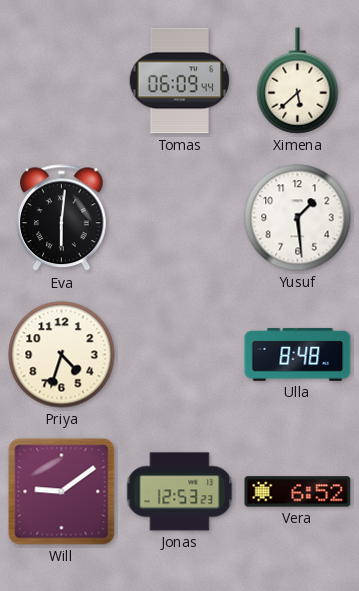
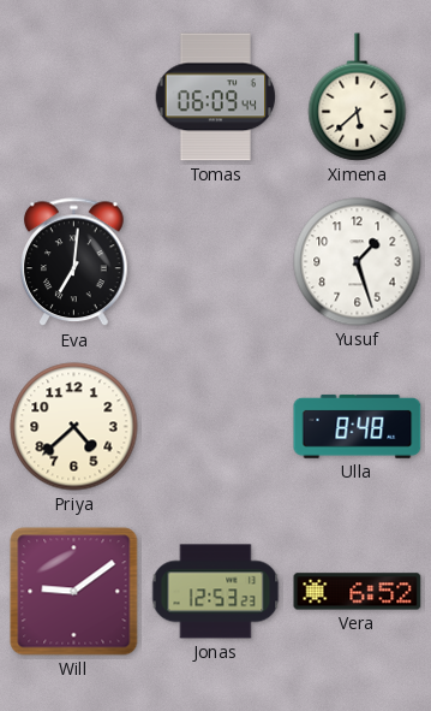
Eva: 6:01 -> 7:01
Yusuf: 1:29 -> 1:27
Priya: 4:33 -> 4:38
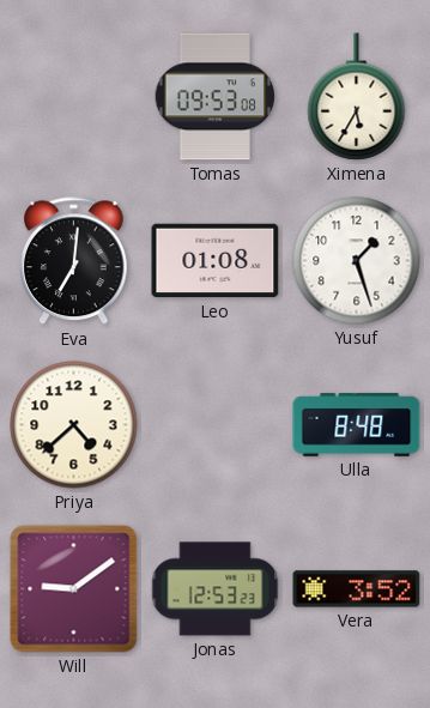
Tomas: 06:09 -> 09:53
Ximena: 5:38 -> 5:35
Leo: none -> 01:08
Vera: 6:52 -> 3:52
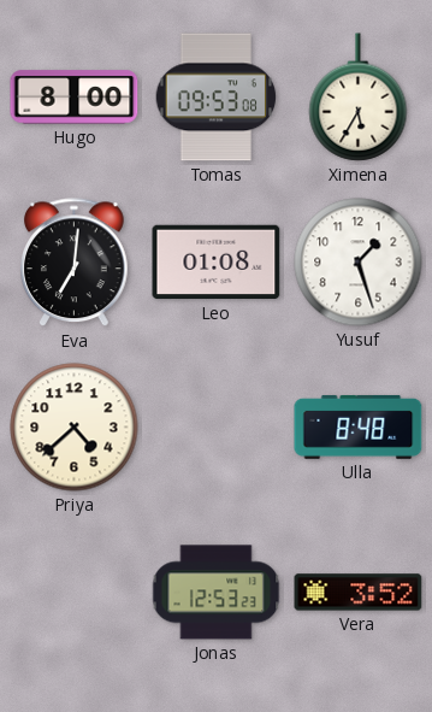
Hugo: none -> 8:00
Will: 9:09 -> none
